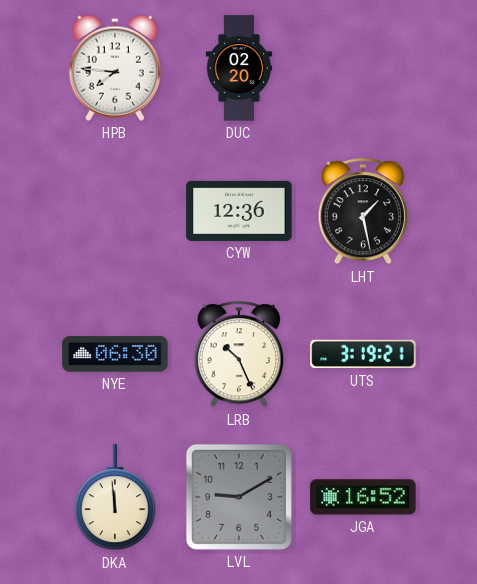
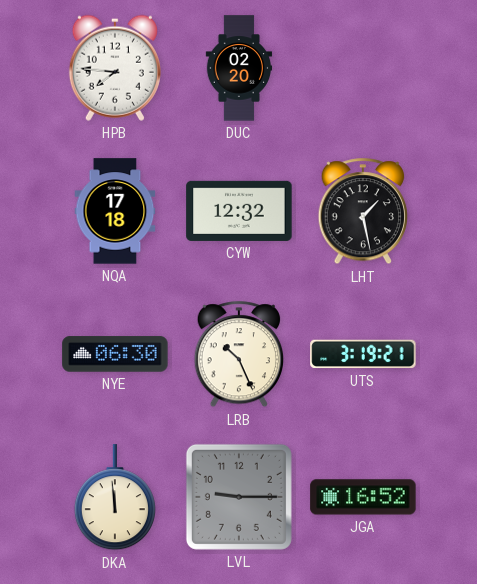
NQA: none -> 17:18
CYW: 12:36 -> 12:32
LVL: 9:10 -> 9:15
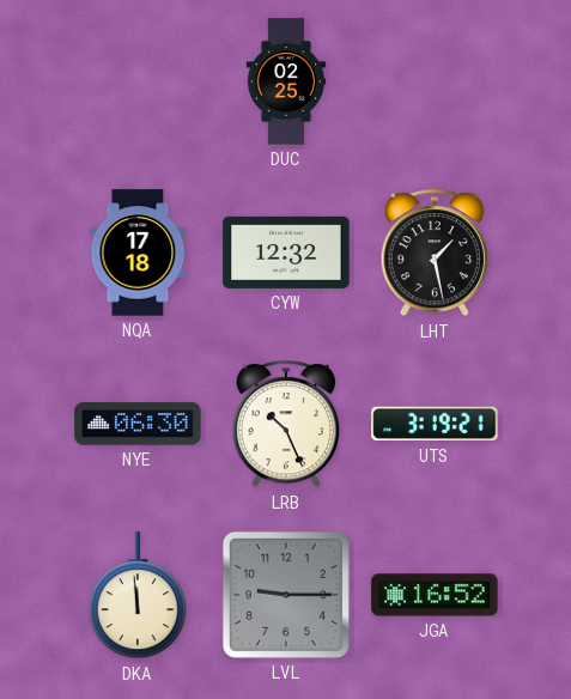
HPB: 7:46 -> none
DUC: 02:20 -> 02:25
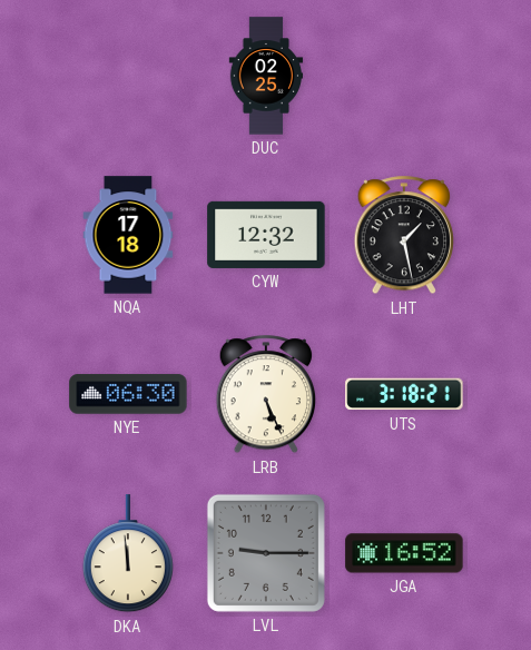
LRB: 10:26 -> 5:26
UTS: 3:19 -> 3:18
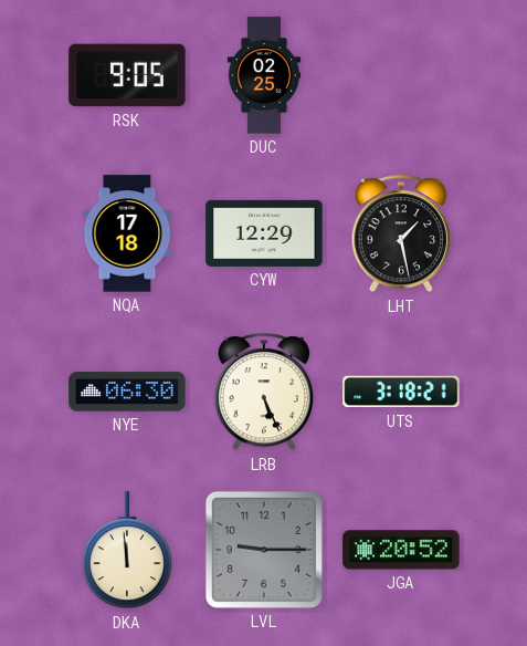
RSK: none -> 9:05
CYW: 12:32 -> 12:29
JGA: 16:52 -> 20:52
